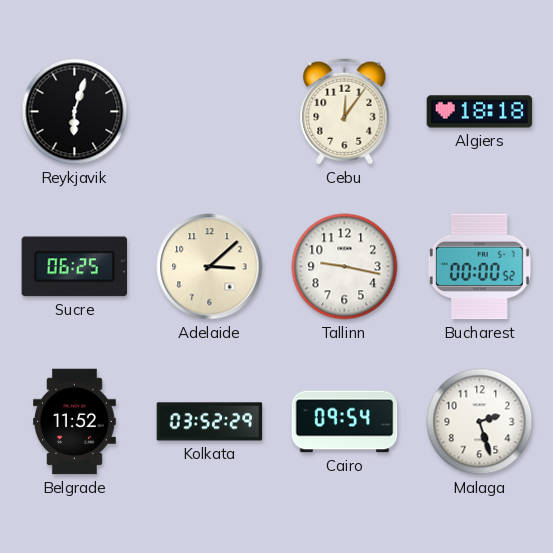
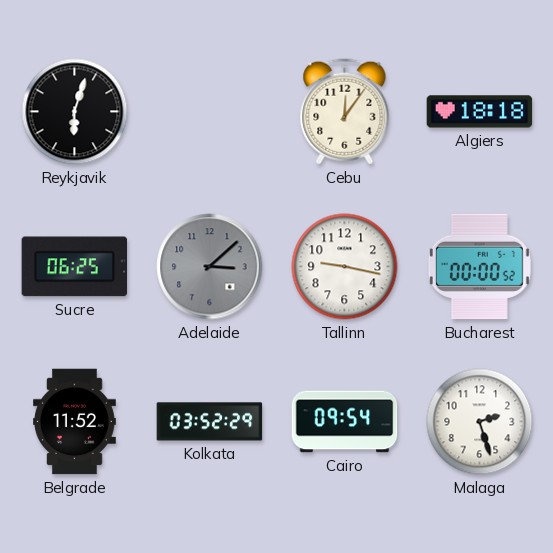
Adelaide dial: cream -> grey
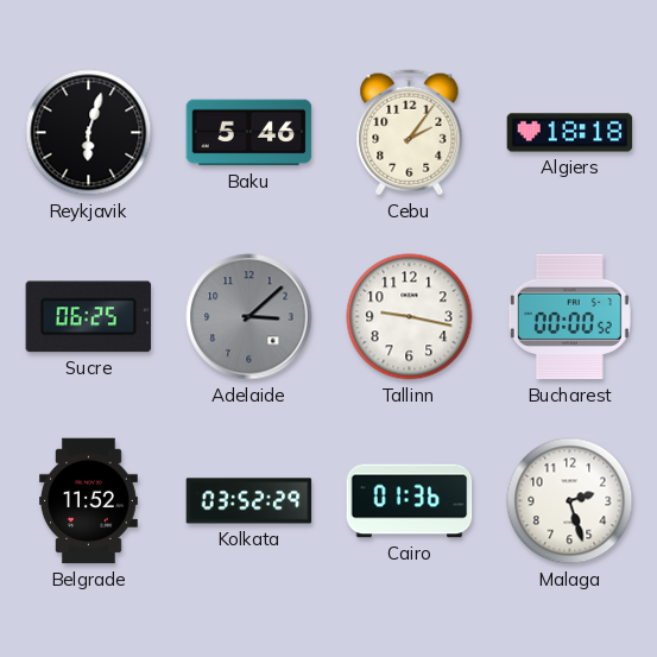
Baku: none -> 5:46
Cebu: 12:06 -> 2:06
Cairo: 09:54 -> 01:36
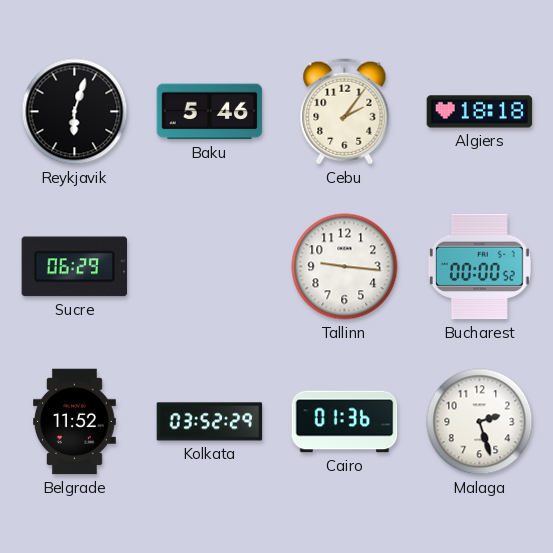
Sucre: 06:25 -> 06:29
Adelaide: 3:08 -> none
Tallinn: 9:17 -> 9:16
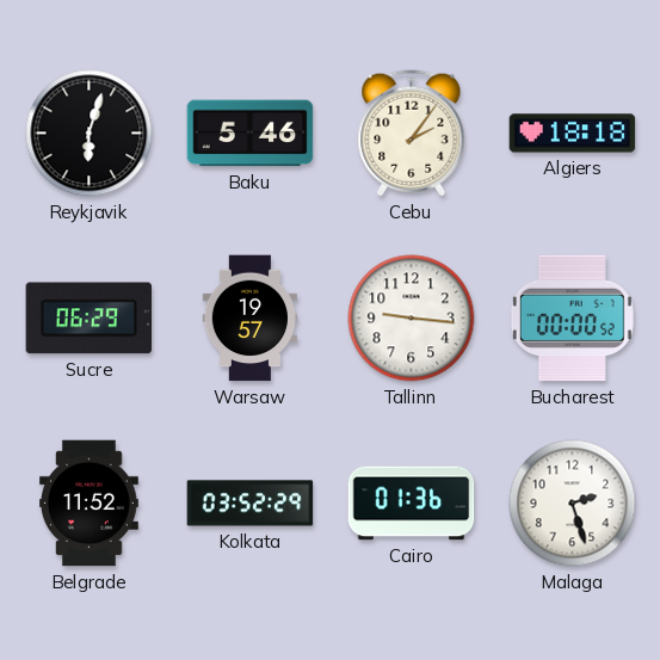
Warsaw: none -> 19:57
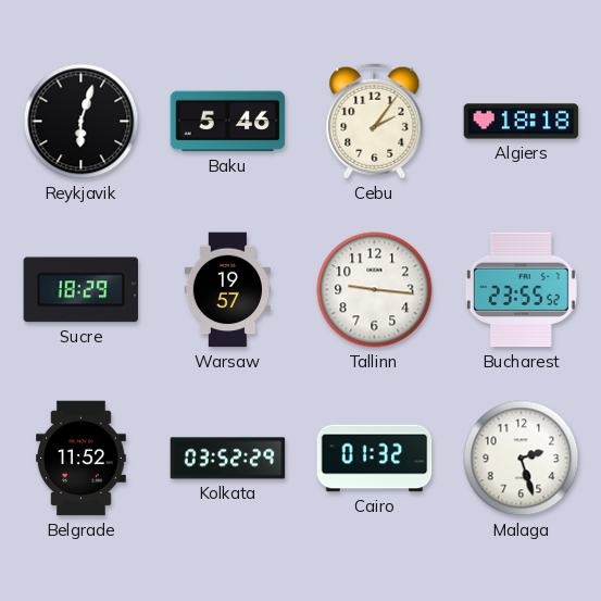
Sucre: 06:29 -> 18:29
Bucharest: 00:00 -> 23:55
Cairo: 01:36 -> 01:32
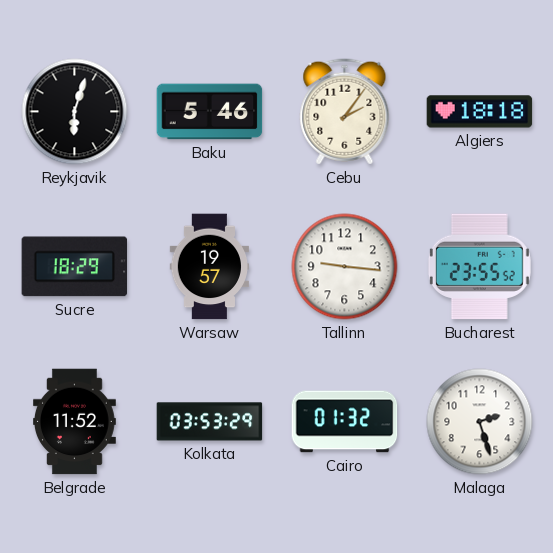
Kolkata: 03:52 -> 03:53
